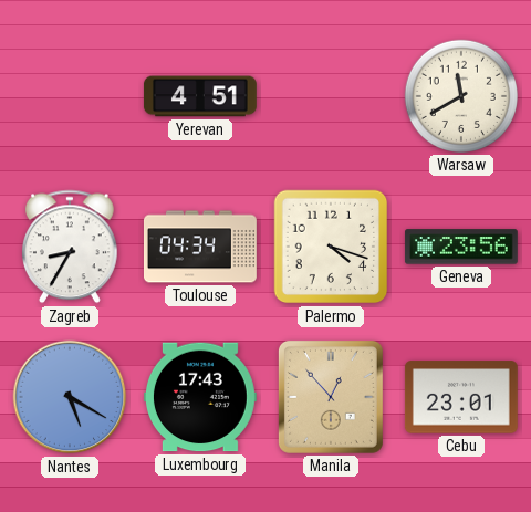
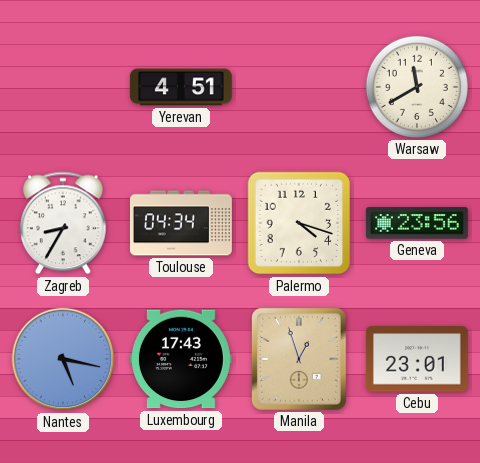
Nantes: 5:20 -> 5:17
Manila: 12:53 -> 12:57
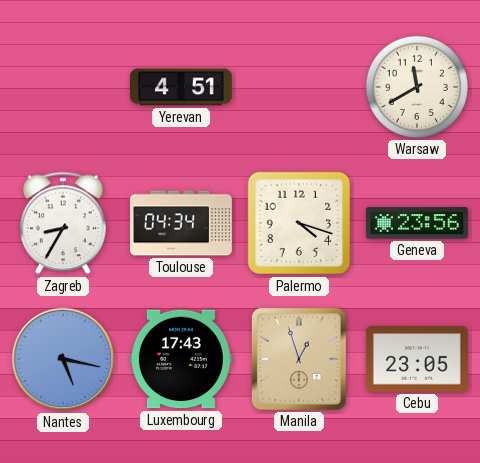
Cebu: 23:01 -> 23:05
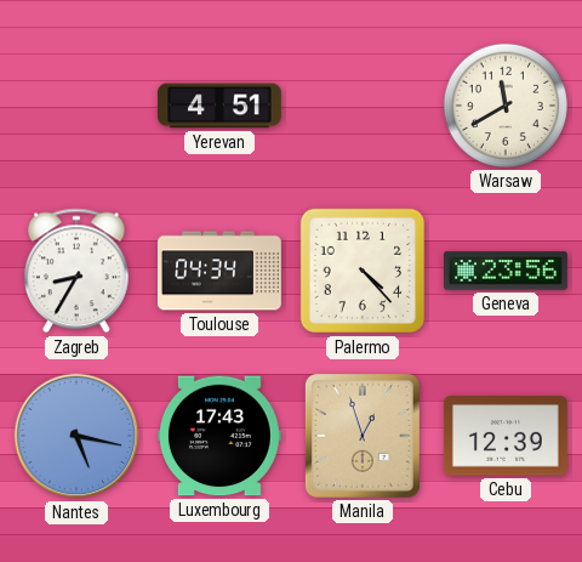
Palermo: 4:18 -> 4:23
Cebu: 23:05 -> 12:39
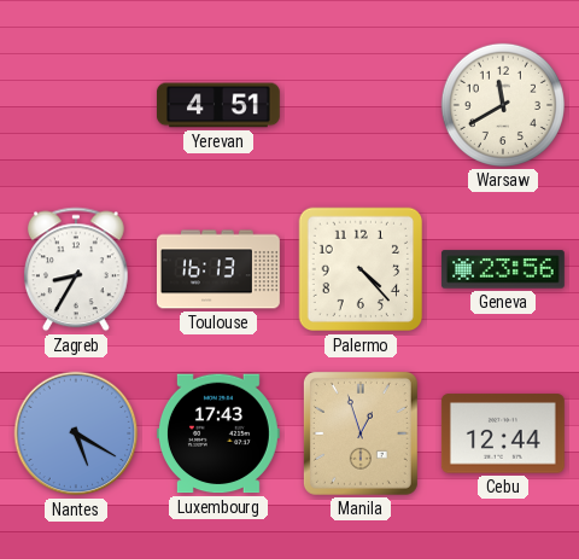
Toulouse: 04:34 -> 16:13
Nantes: 5:17 -> 5:20
Cebu: 12:39 -> 12:44
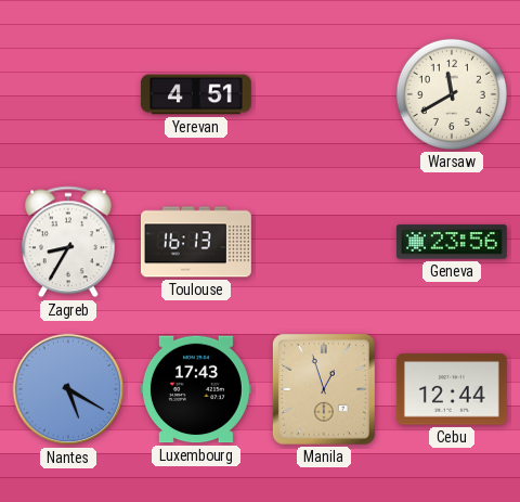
Palermo: 4:23 -> none
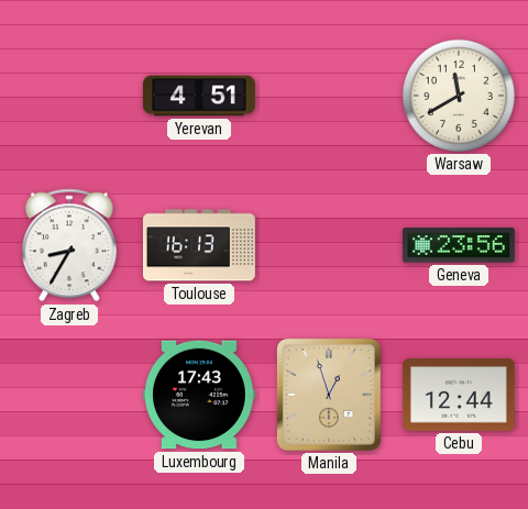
Nantes: 5:20 -> none
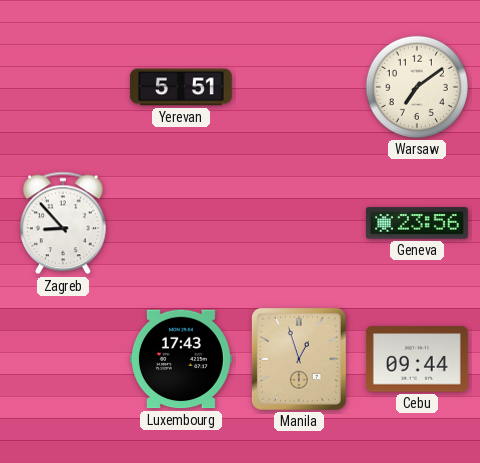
Yerevan: 4:51 -> 5:51
Warsaw: 11:40 -> 7:09
Zagreb: 8:35 -> 8:53
Toulouse: 16:13 -> none
Cebu: 12:44 -> 09:44
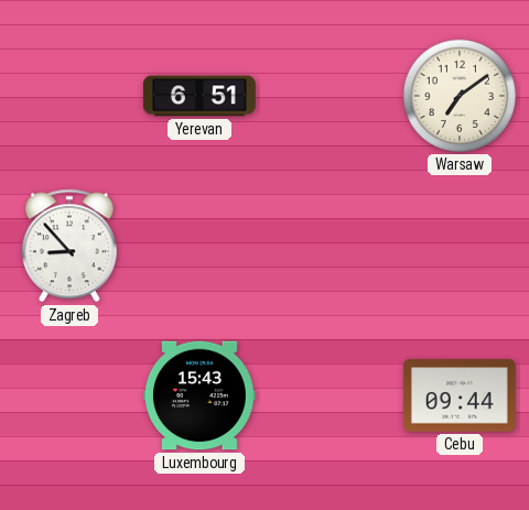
Yerevan: 5:51 -> 6:51
Geneva: 23:56 -> none
Luxembourg: 17:43 -> 15:43
Manila: 12:57 -> none
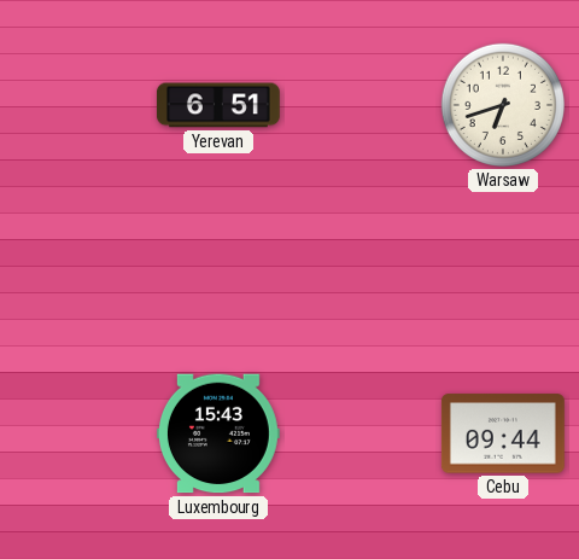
Warsaw: 7:09 -> 6:42
Zagreb: 8:53 -> none
